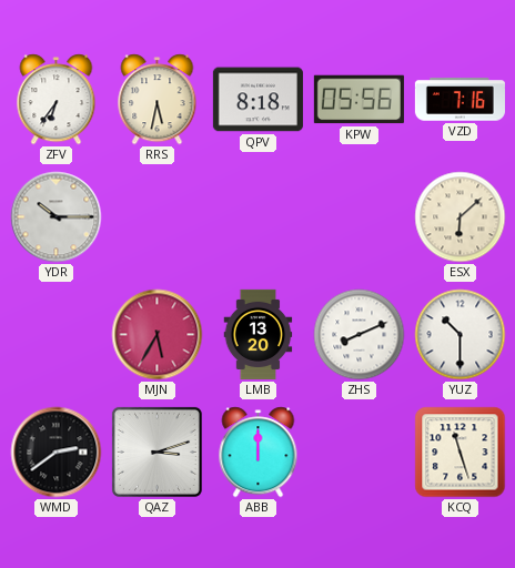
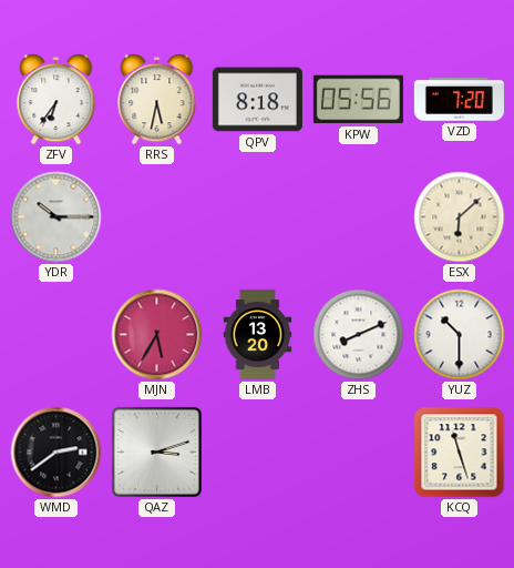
VZD: 7:16 -> 7:20
ABB: 12:00 -> none
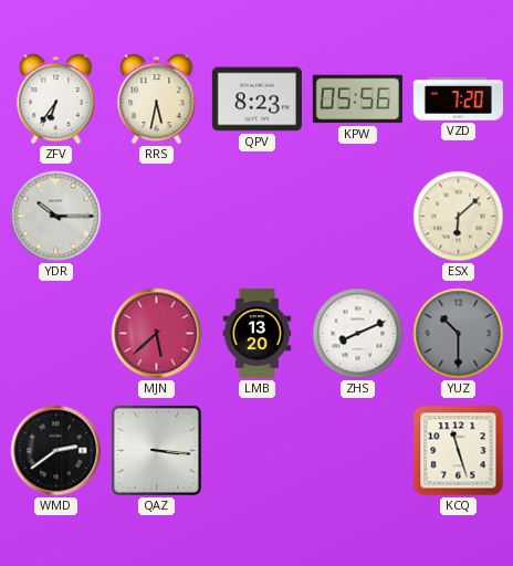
QPV: 8:18 -> 8:23
MJN: 5:35 -> 5:38
YUZ dial: white -> grey
QAZ: 3:12 -> 3:16
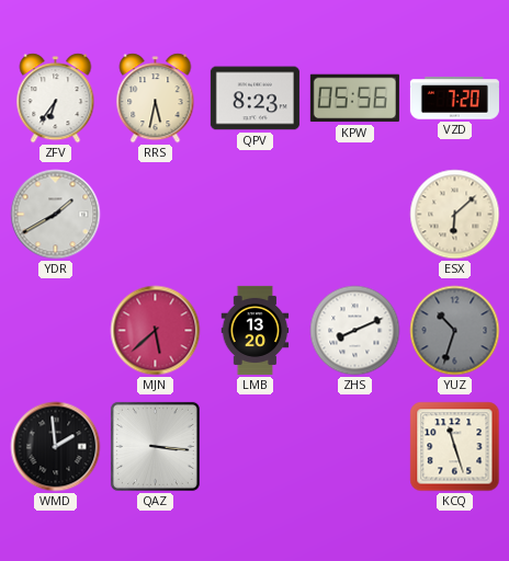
YDR: 10:15 -> 1:40
YUZ: 10:30 -> 10:33
WMD: 2:39 -> 1:59
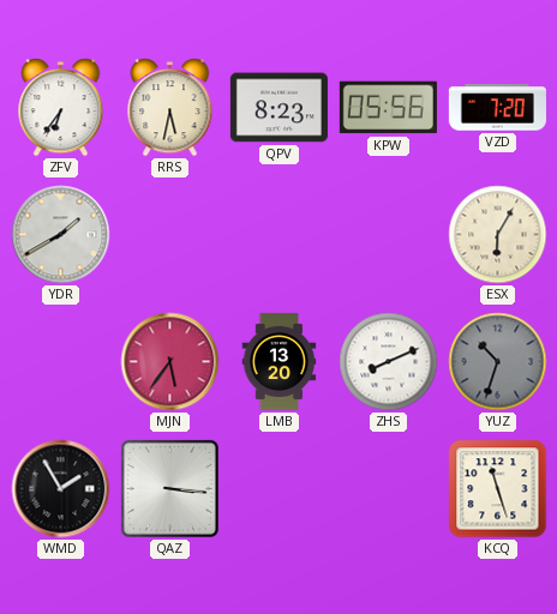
ESX: 6:08 -> 6:05
MJN: 5:38 -> 5:36
WMD: 1:59 -> 1:55
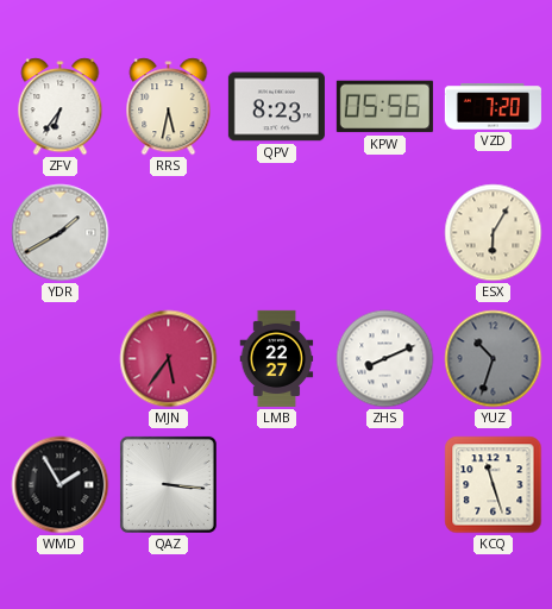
LMB: 13:20 -> 22:27
